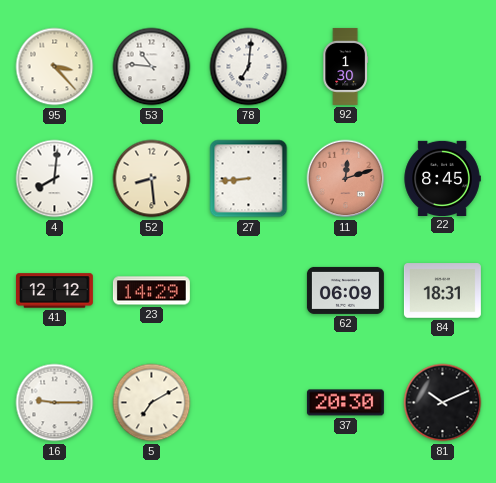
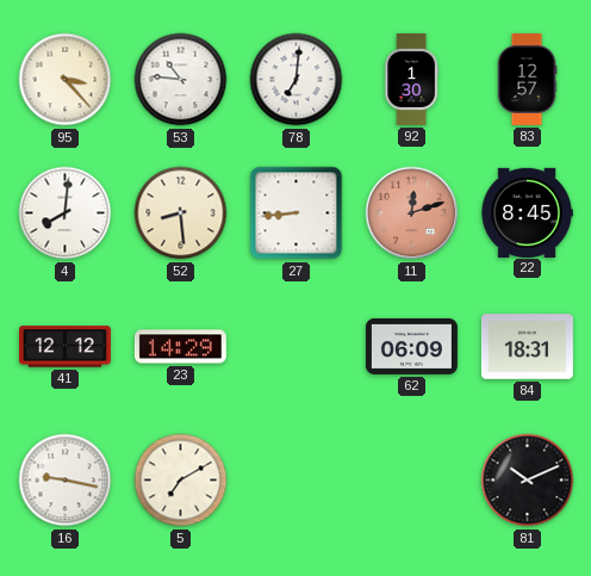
83: none -> 12:57
16: 9:15 -> 9:17
37: 20:30 -> none
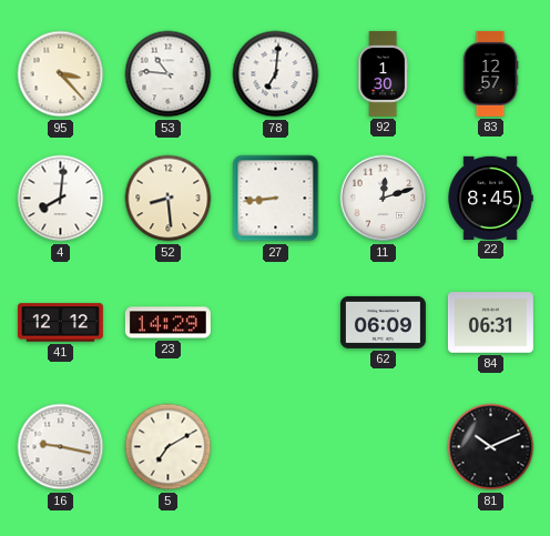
11 dial: salmon -> white
84: 18:31 -> 06:31
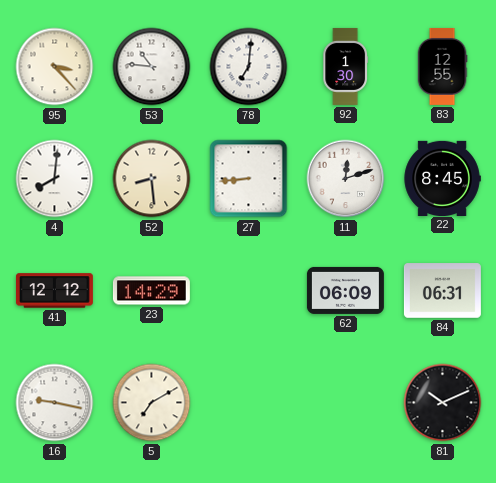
83: 12:57 -> 12:55
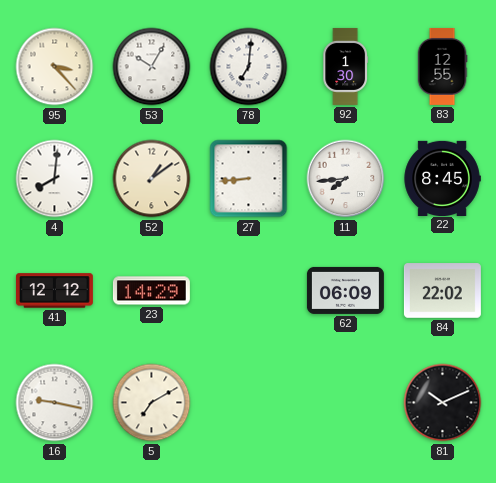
53: 10:46 -> 10:05
52: 8:29 -> 1:09
11: 12:12 -> 7:44
84: 06:31 -> 22:02
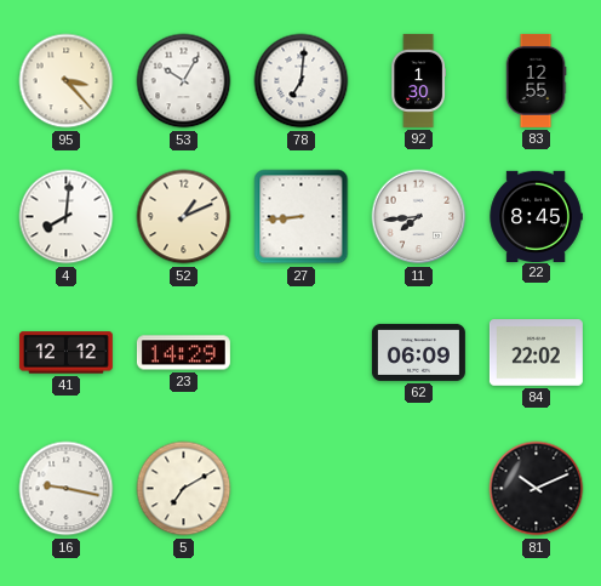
52: 1:09 -> 1:11
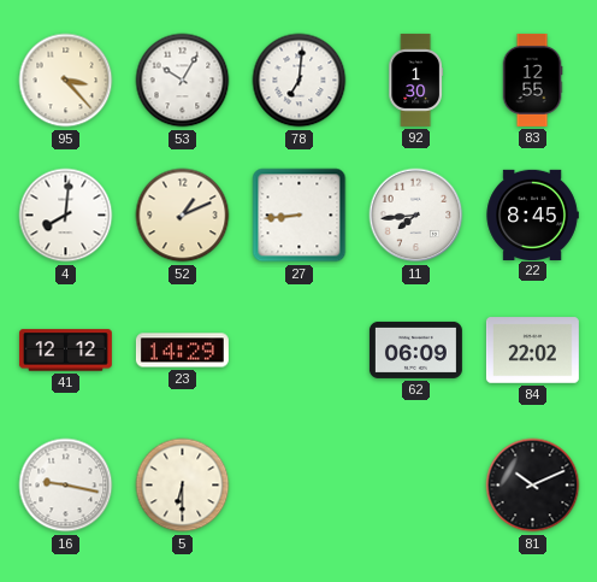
5: 7:10 -> 6:30
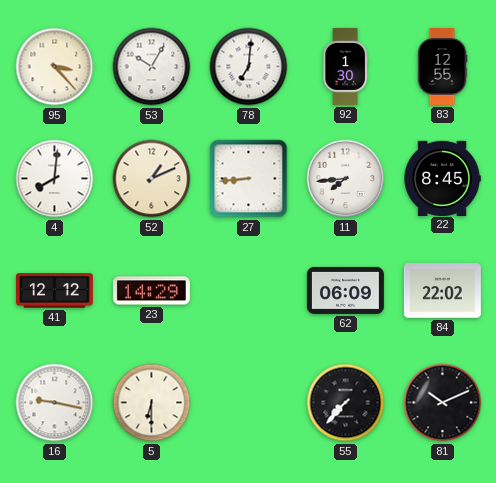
55: none -> 7:37
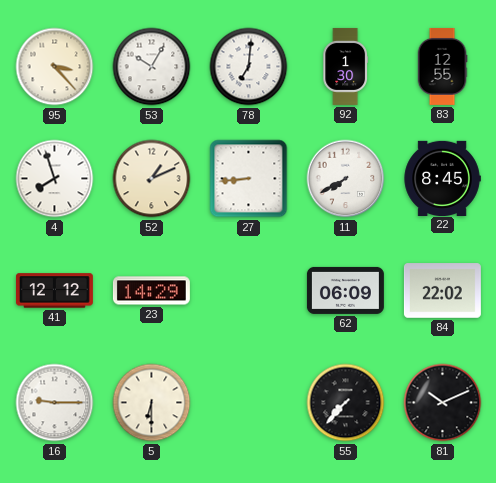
4: 8:01 -> 7:57
11: 7:44 -> 7:40
16: 9:17 -> 9:15
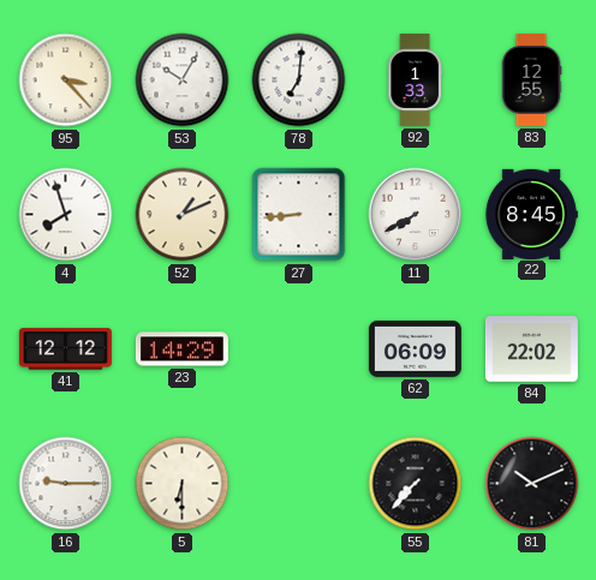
92: 1:30 -> 1:33
